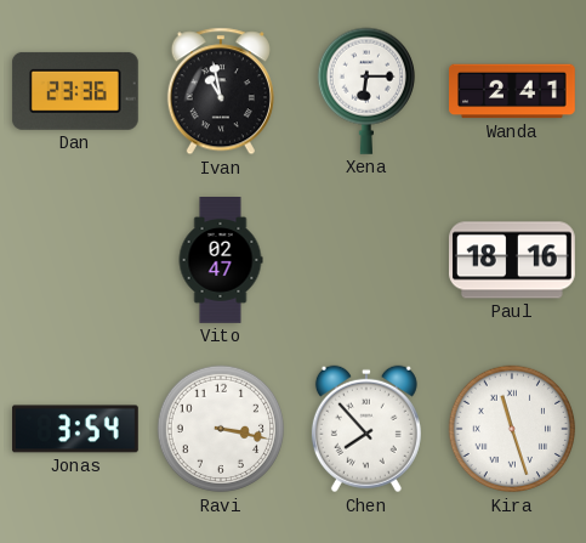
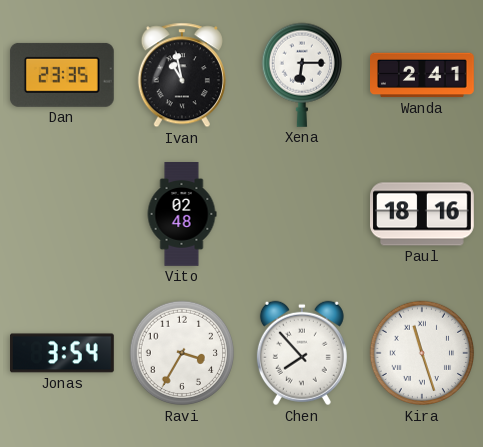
Dan: 23:36 -> 23:35
Vito: 02:47 -> 02:48
Ravi: 3:17 -> 3:35
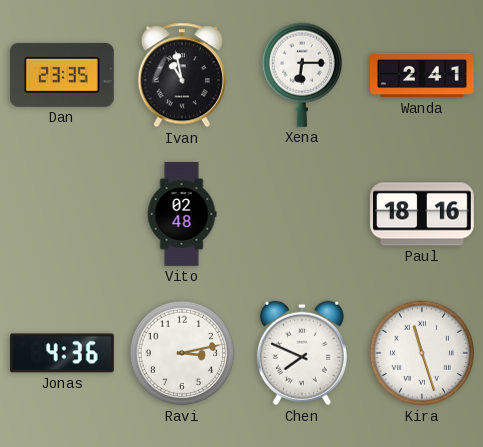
Jonas: 3:54 -> 4:36
Ravi: 3:35 -> 3:13
Chen: 7:53 -> 7:49
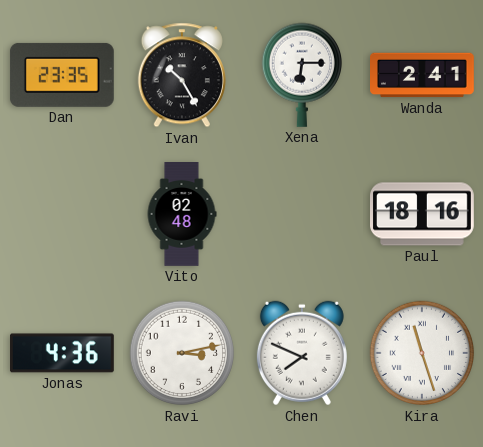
Ivan: 10:58 -> 10:25
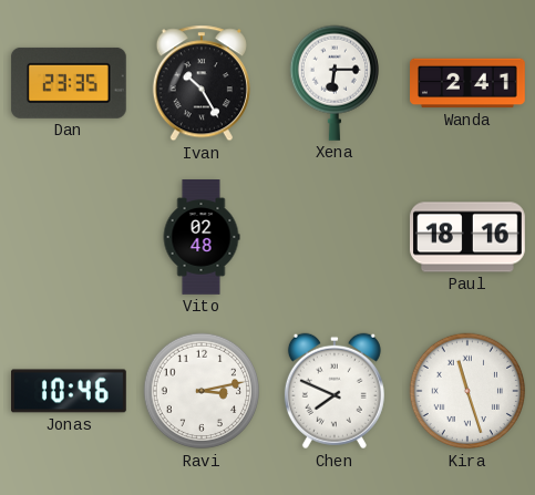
Jonas: 4:36 -> 10:46
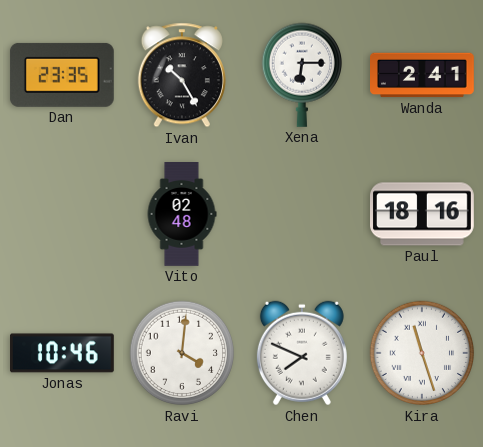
Ravi: 3:13 -> 4:01
